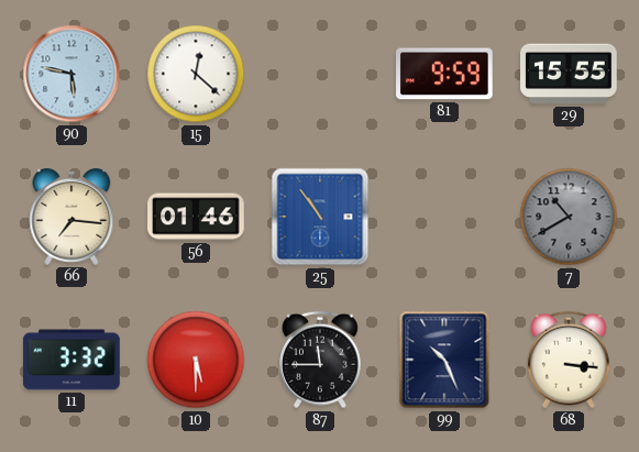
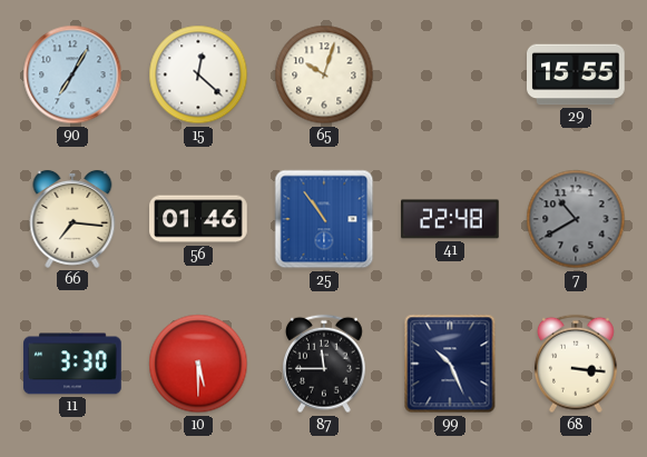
90: 5:47 -> 7:05
65: none -> 10:03
81: 9:59 -> none
41: none -> 22:48
11: 3:32 -> 3:30
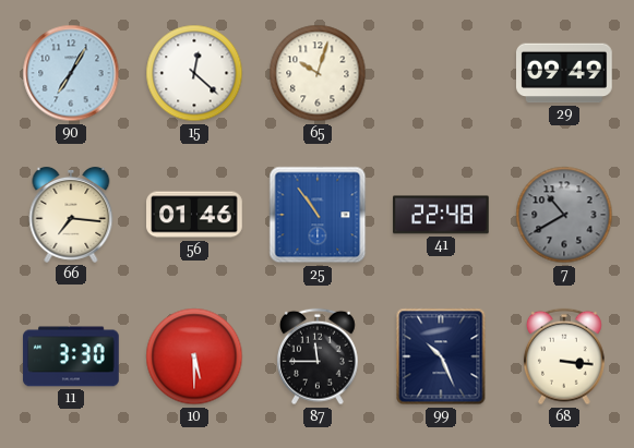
29: 15:55 -> 09:49
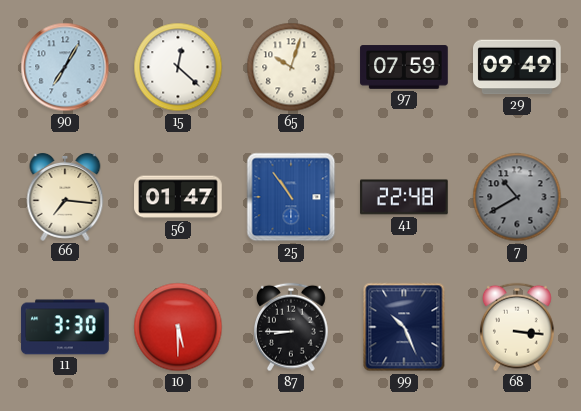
97: none -> 07:59
56: 01:46 -> 01:47
87: 11:45 -> 8:45
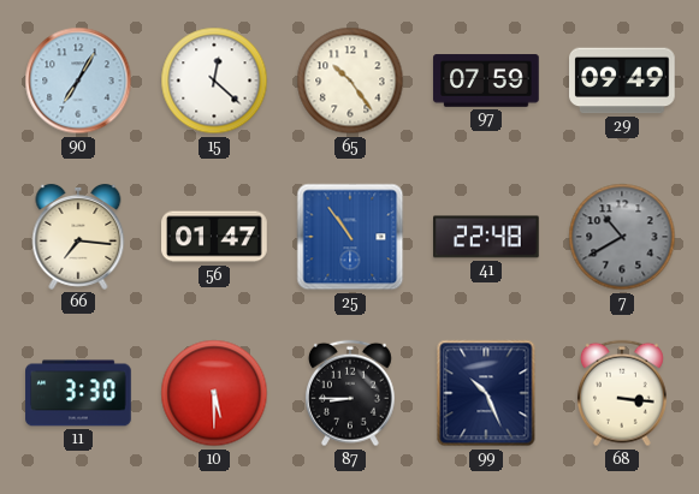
65: 10:03 -> 10:24
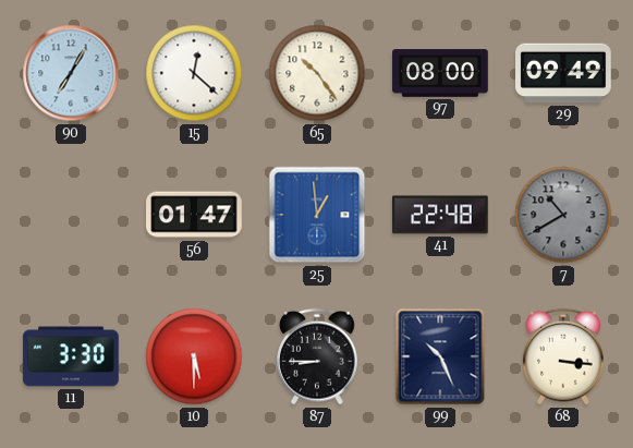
97: 07:59 -> 08:00
66: 7:16 -> none
25: 10:54 -> 12:59
